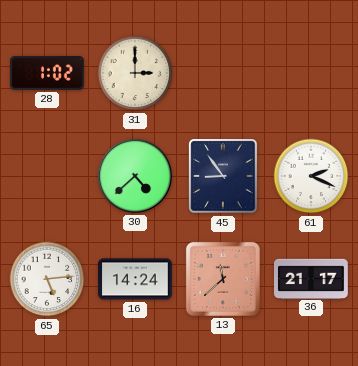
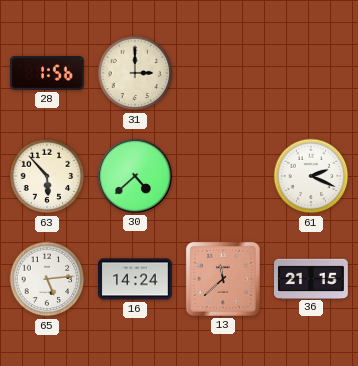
28: 1:02 -> 1:56
63: none -> 5:53
45: 8:54 -> none
36: 21:17 -> 21:15
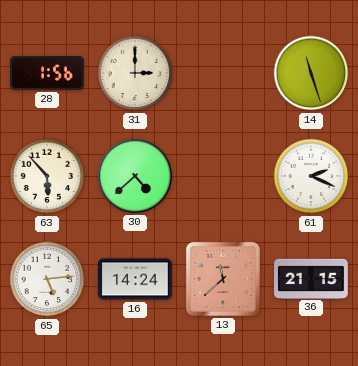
14: none -> 11:27
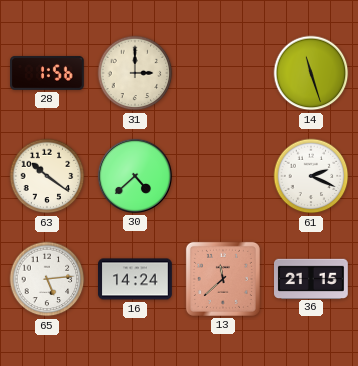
63: 5:53 -> 10:21
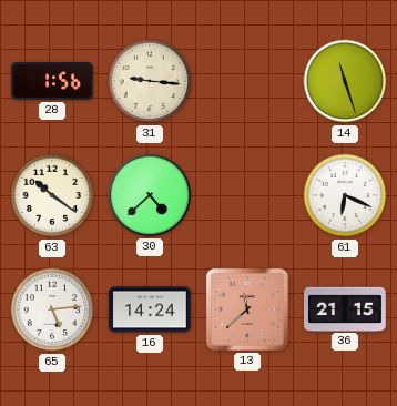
31: 3:00 -> 9:16
61: 2:19 -> 6:19
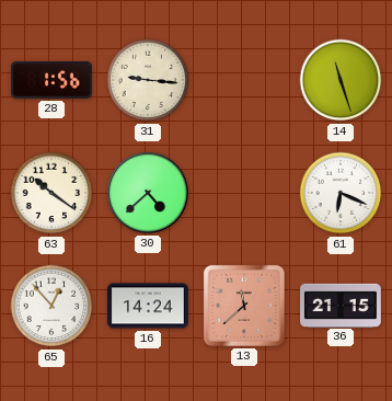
65: 5:14 -> 12:53
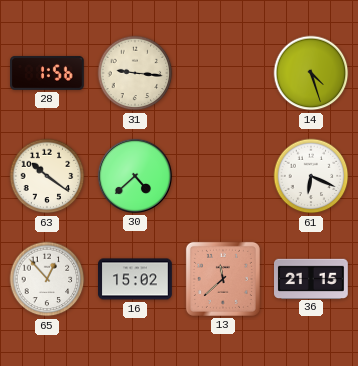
14: 11:27 -> 4:27
16: 14:24 -> 15:02
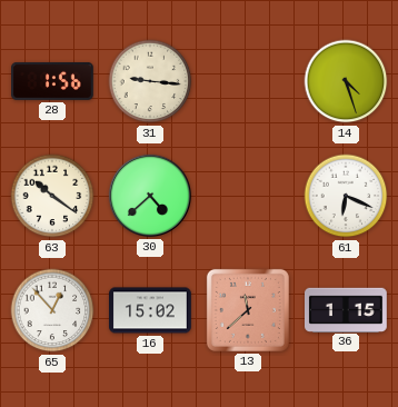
36: 21:15 -> 1:15
